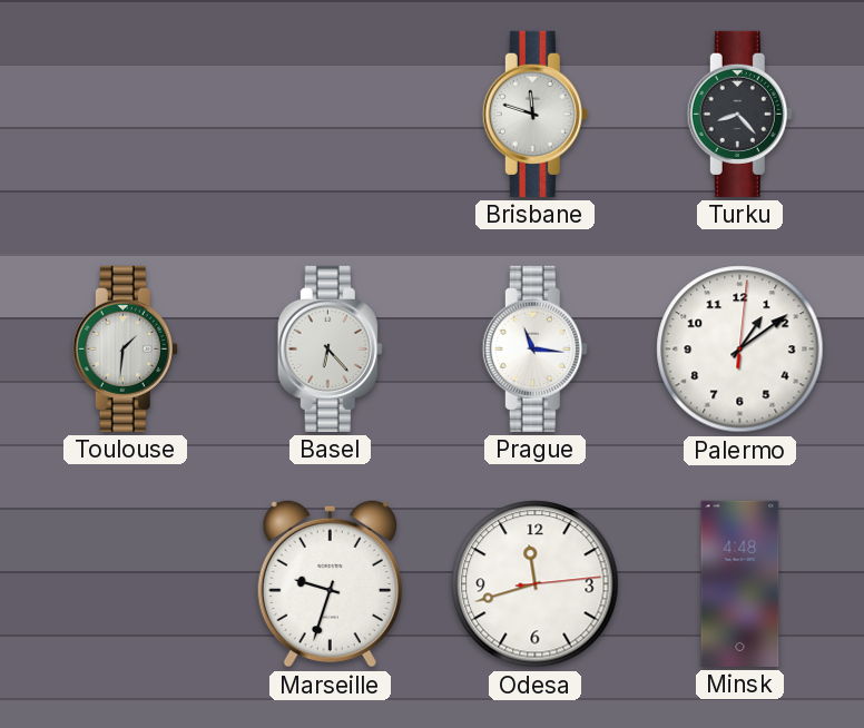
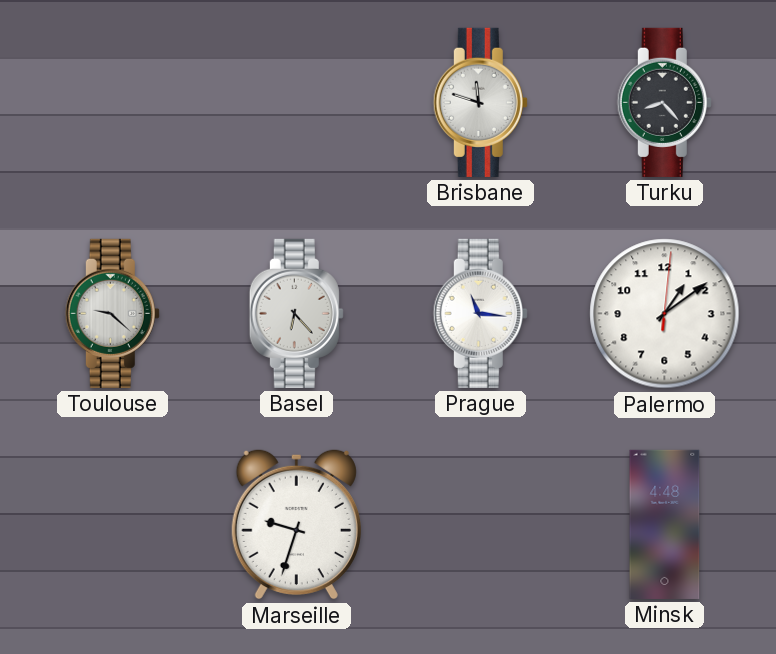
Toulouse: 1:31 -> 9:22
Odesa: 11:42 -> none
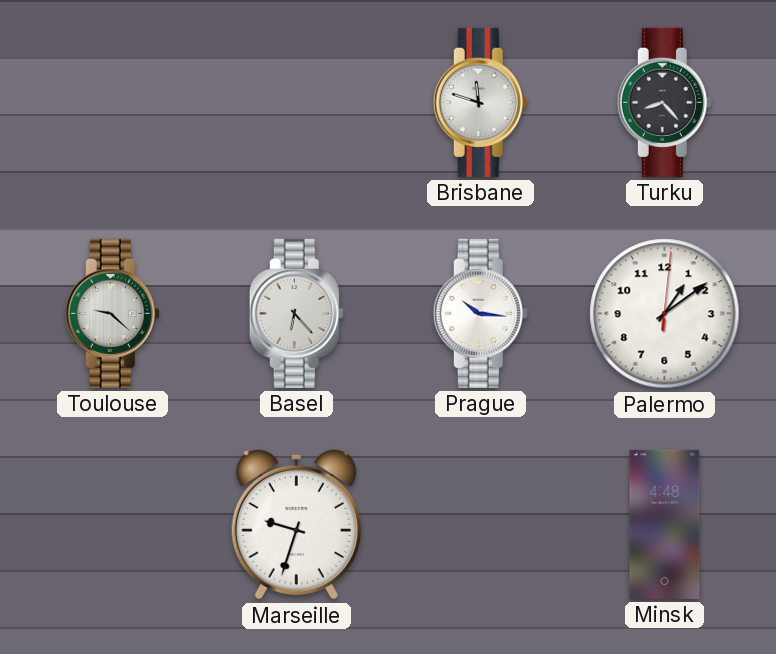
Prague: 11:16 -> 10:16
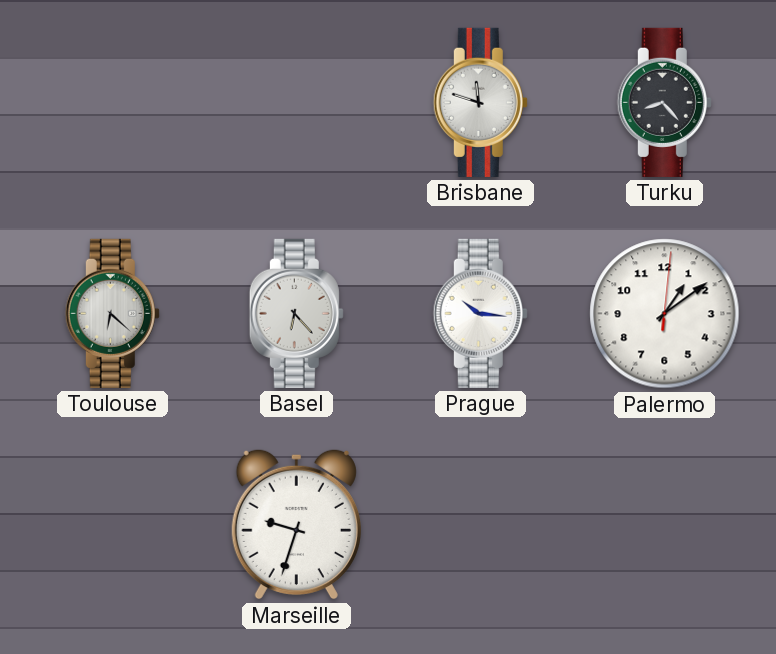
Toulouse: 9:22 -> 6:22
Minsk: 4:48 -> none
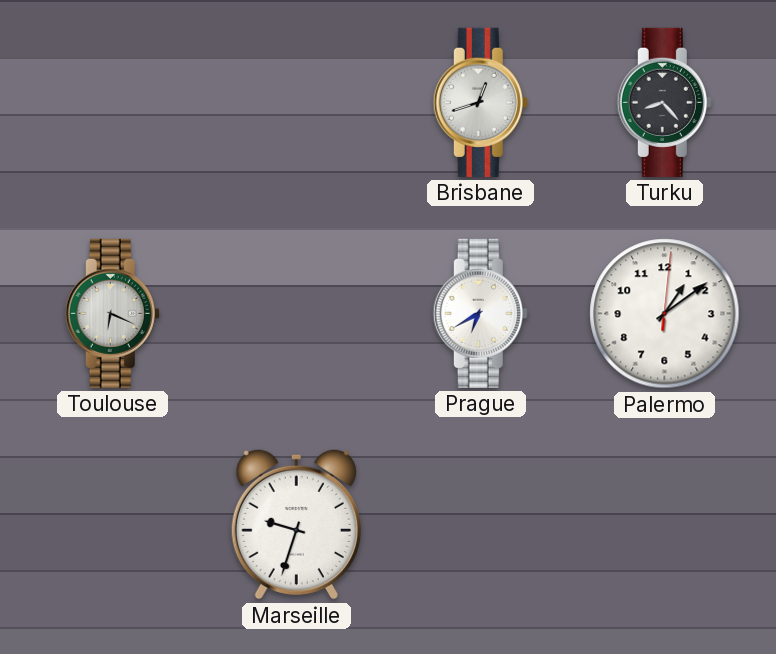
Brisbane: 11:48 -> 12:42
Toulouse: 6:22 -> 6:19
Basel: 6:23 -> none
Prague: 10:16 -> 6:40
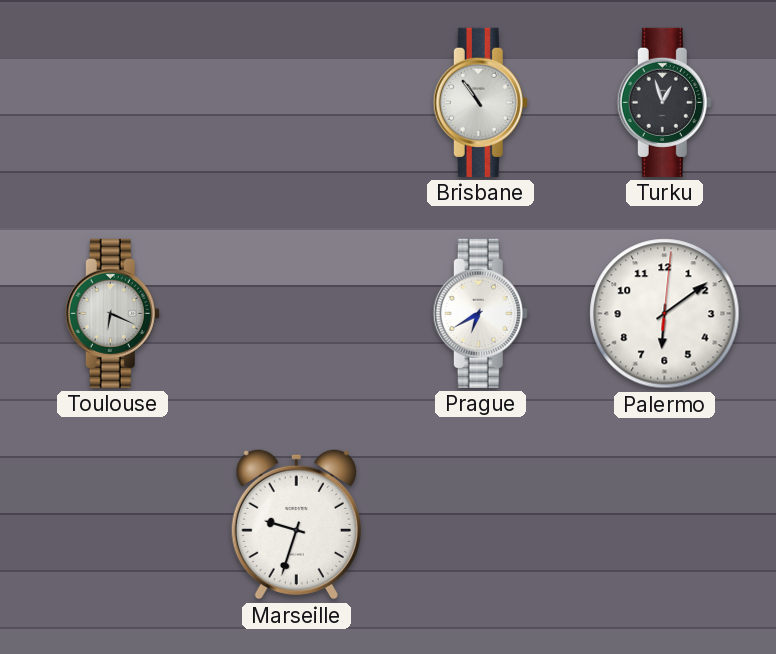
Brisbane: 12:42 -> 10:54
Turku: 8:23 -> 12:57
Palermo: 1:09 -> 6:09
